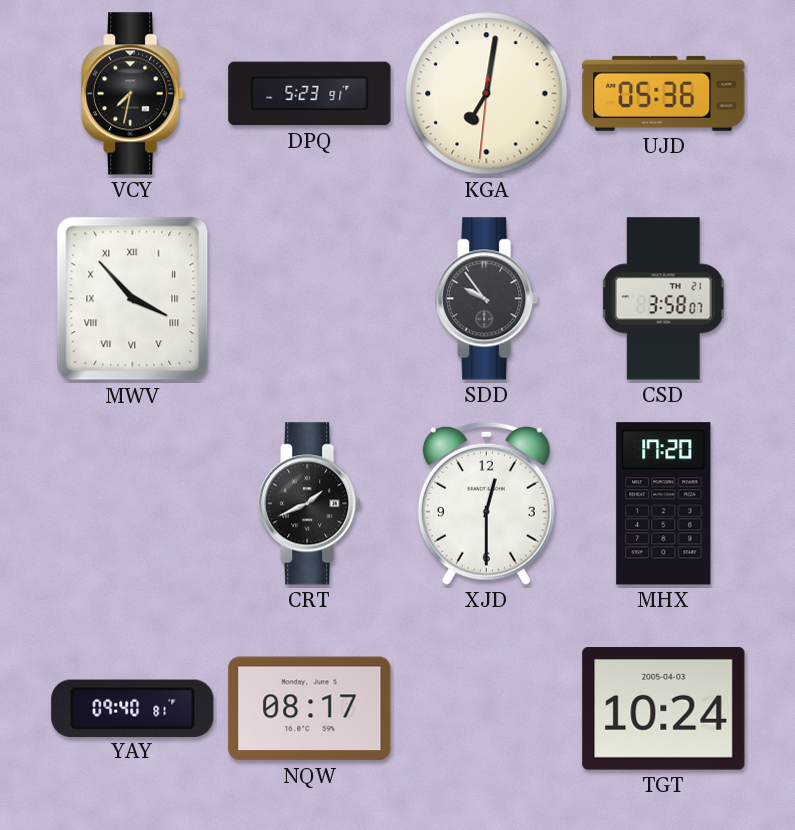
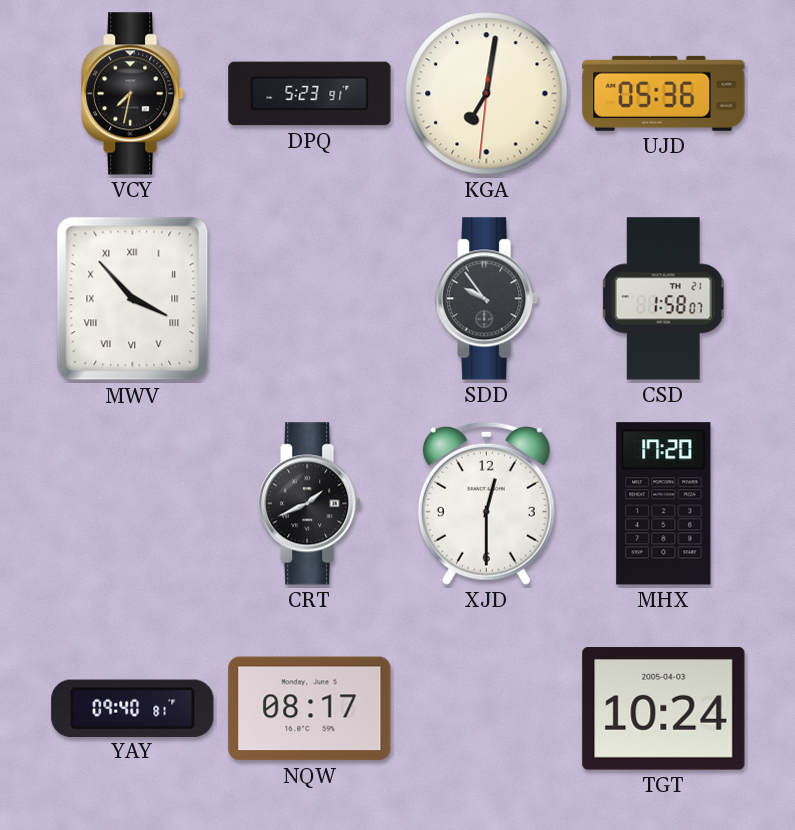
CSD: 3:58 -> 1:58
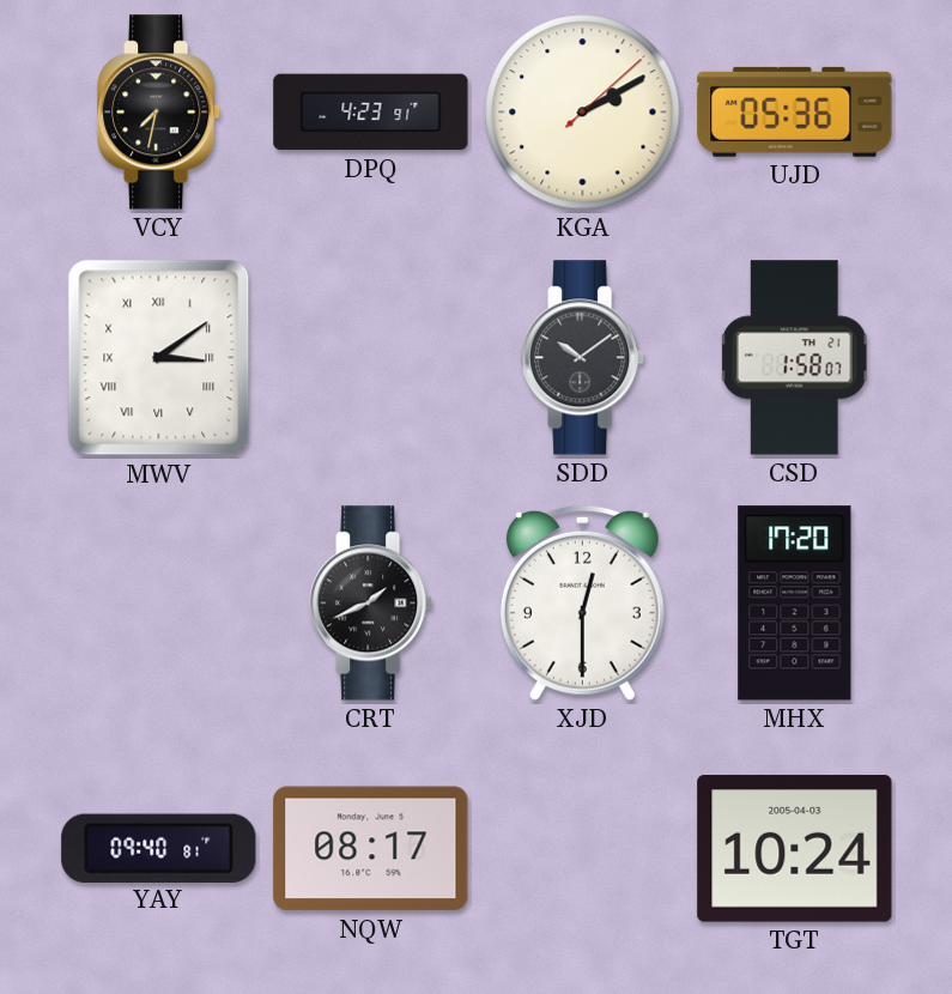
DPQ: 5:23 -> 4:23
KGA: 7:01 -> 2:10
MWV: 3:53 -> 3:09
SDD: 9:54 -> 10:09
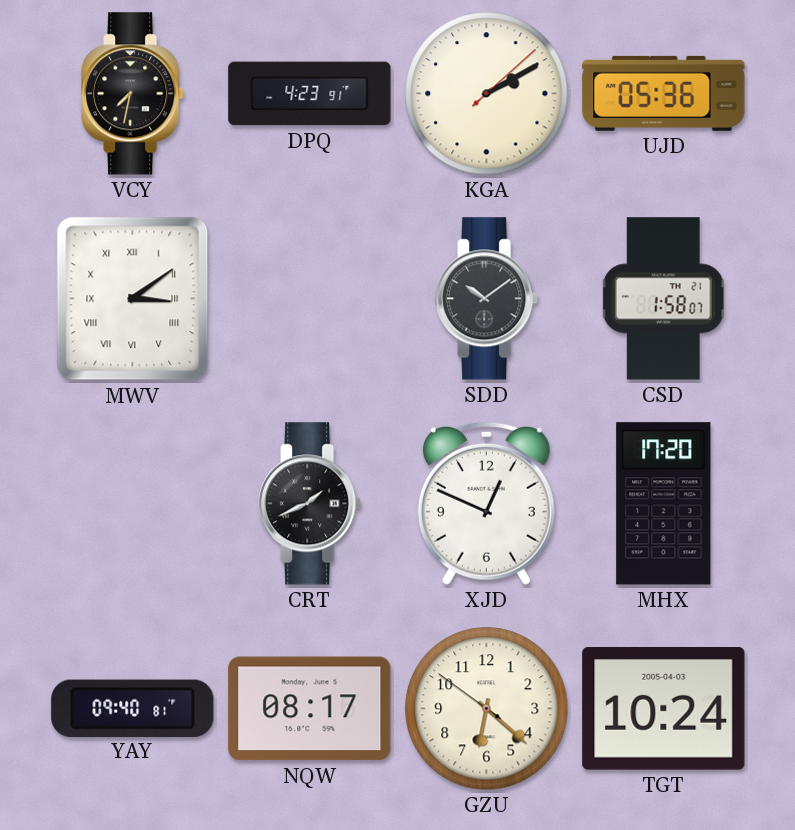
XJD: 12:30 -> 12:49
GZU: none -> 6:21
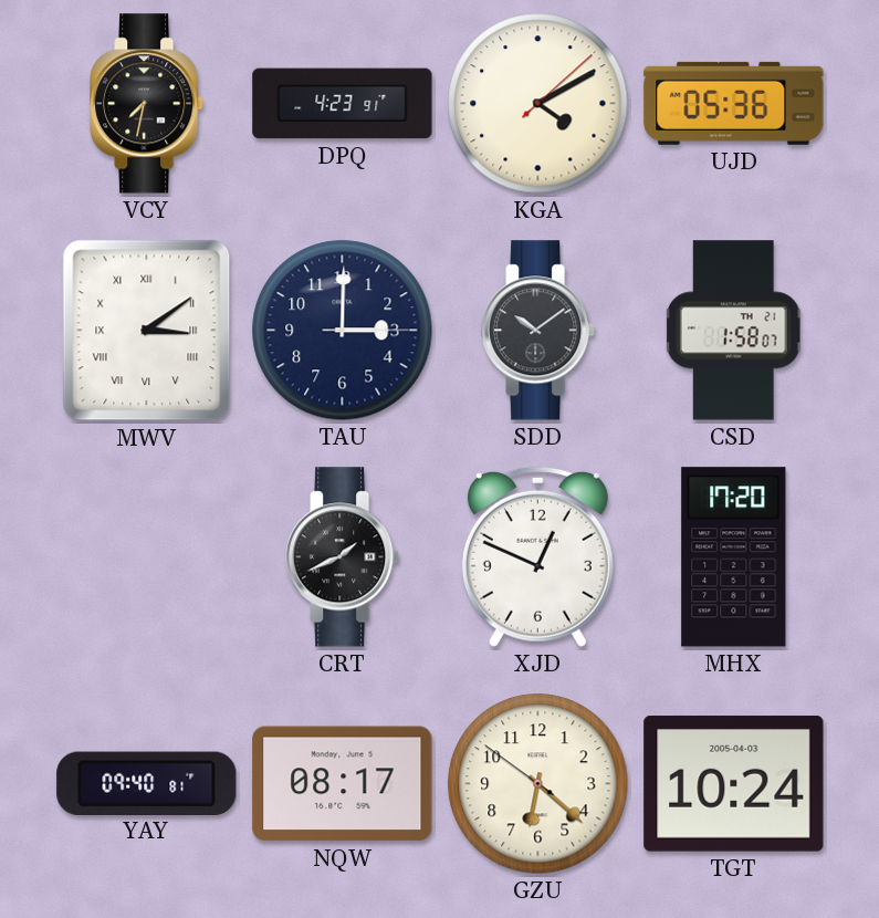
KGA: 2:10 -> 4:10
TAU: none -> 3:00
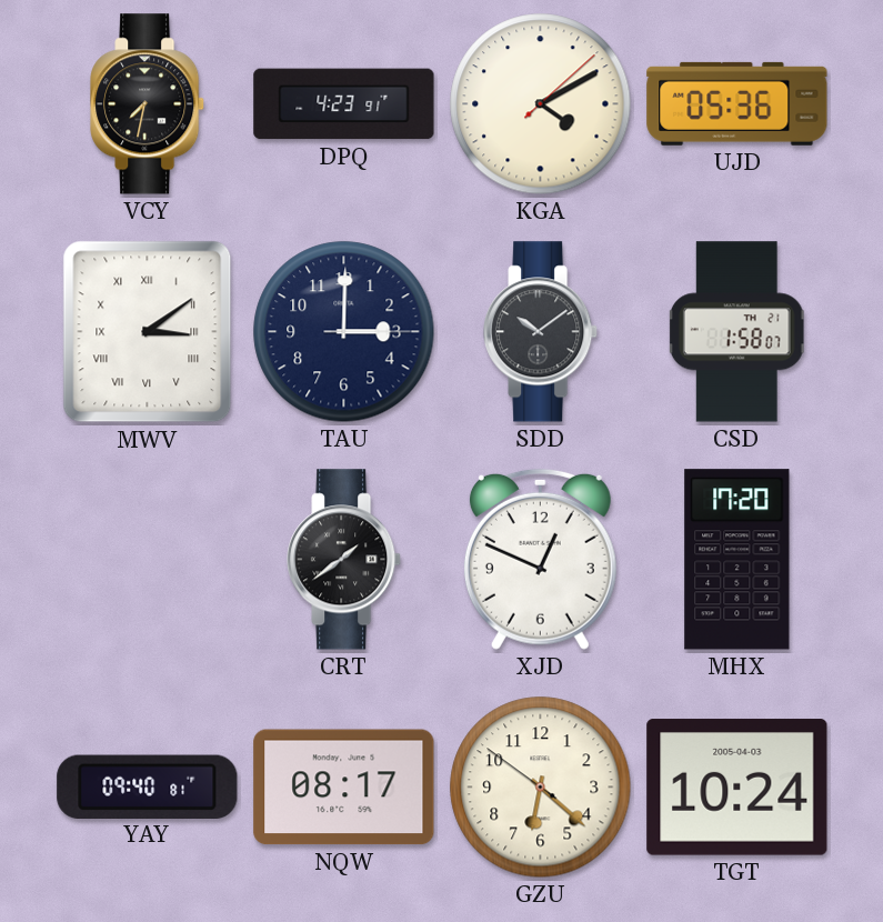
CRT: 1:41 -> 1:39
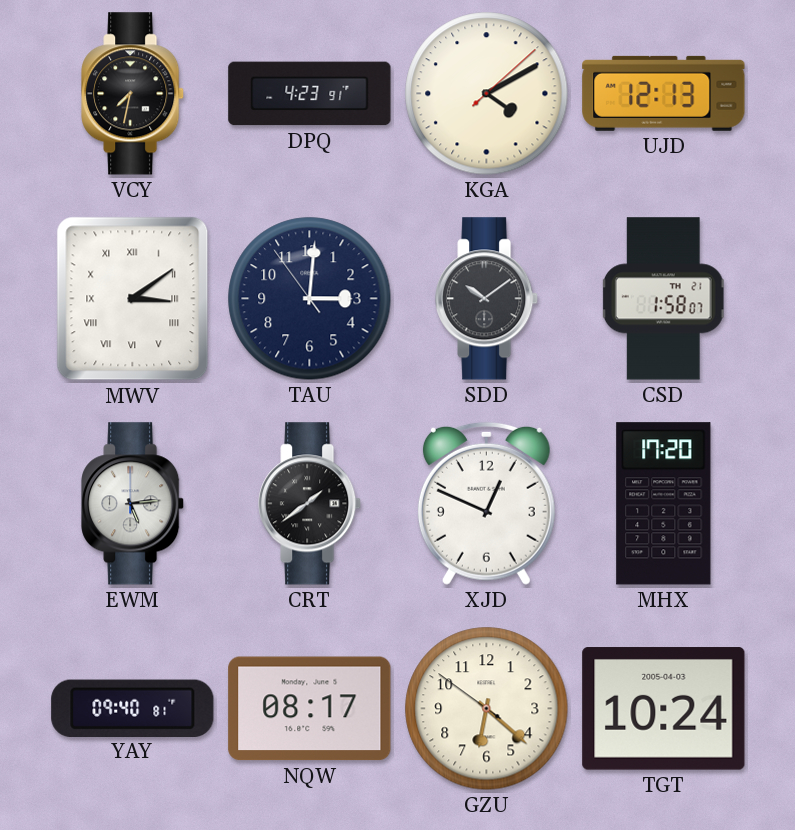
UJD: 05:36 -> 12:13
TAU: 3:00:15 -> 3:00:54
EWM: none -> 5:14
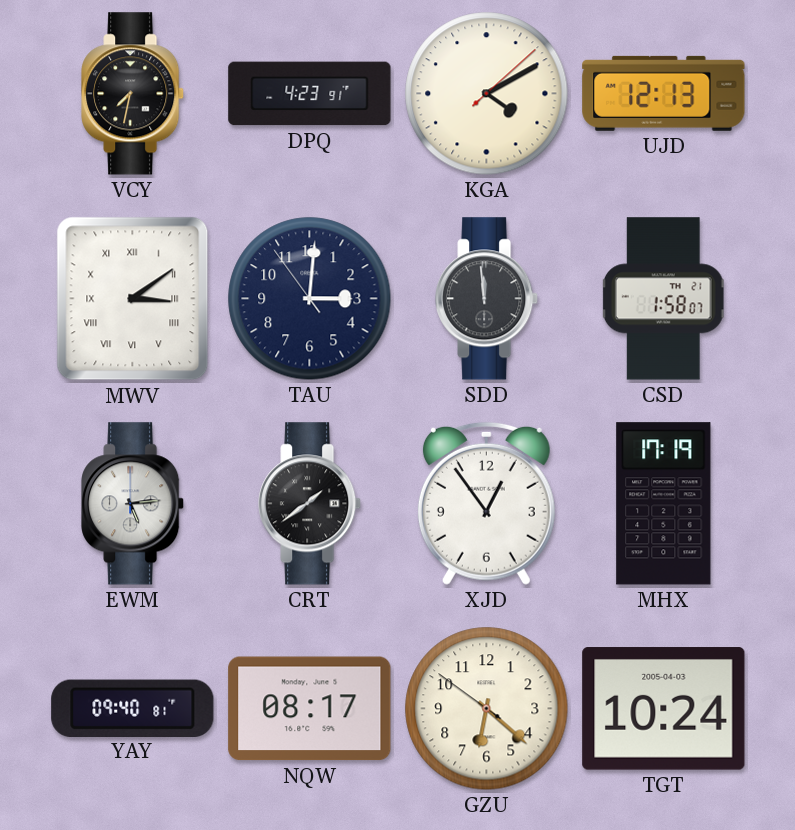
SDD: 10:09 -> 11:59
XJD: 12:49 -> 12:54
MHX: 17:20 -> 17:19
